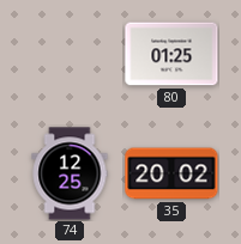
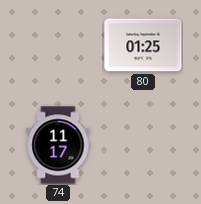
74: 12:25 -> 11:17
35: 20:02 -> none
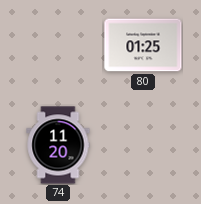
74: 11:17 -> 11:20
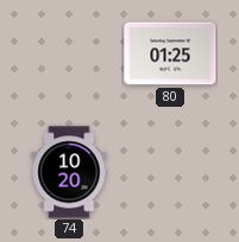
74: 11:20 -> 10:20
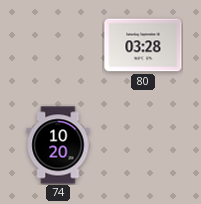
80: 01:25 -> 03:28
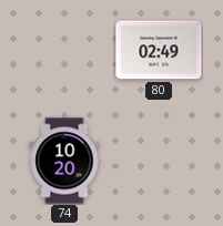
80: 03:28 -> 02:49
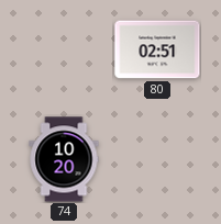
80: 02:49 -> 02:51
